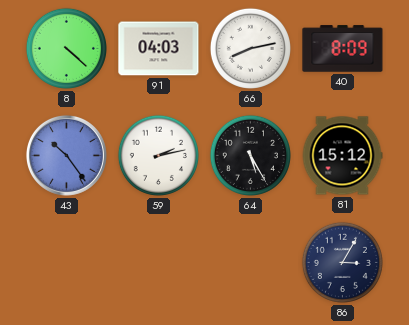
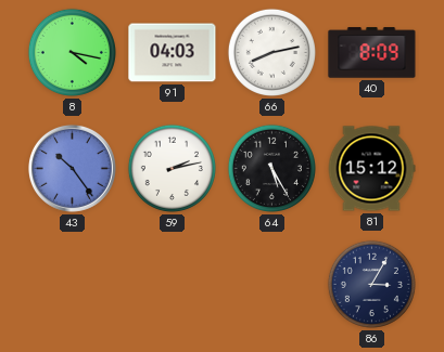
8: 4:22 -> 4:17
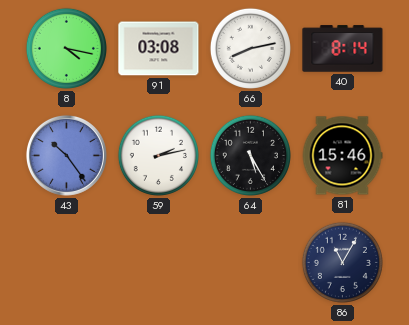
91: 04:03 -> 03:08
40: 8:09 -> 8:14
81: 15:12 -> 15:46
86: 3:05 -> 11:05
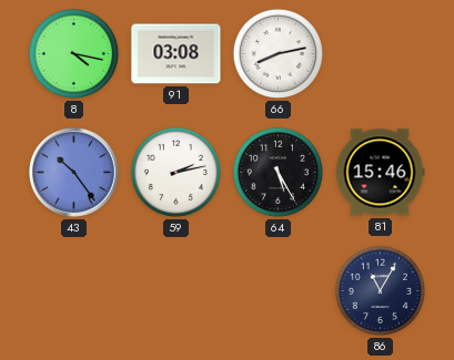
40: 8:14 -> none
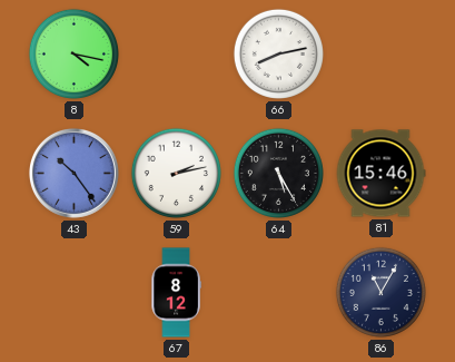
91: 03:08 -> none
67: none -> 8:12
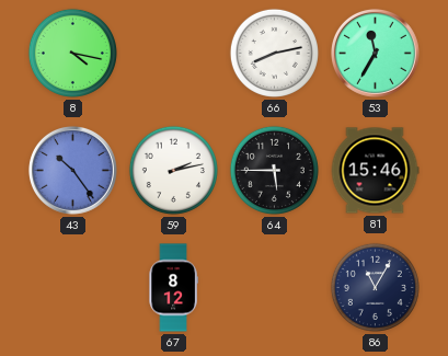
53: none -> 11:35
64: 5:25 -> 5:45
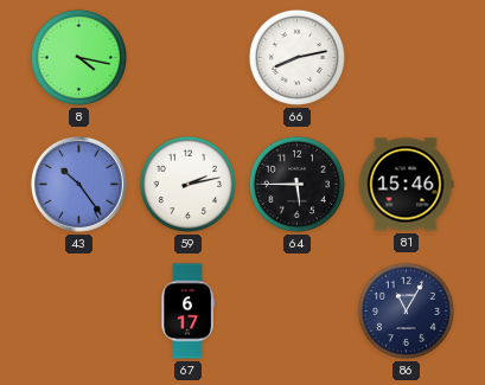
53: 11:35 -> none
67: 8:12 -> 6:17
